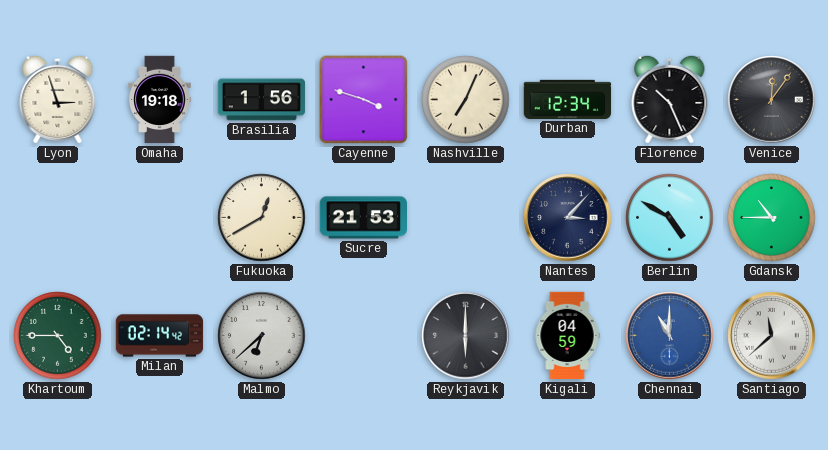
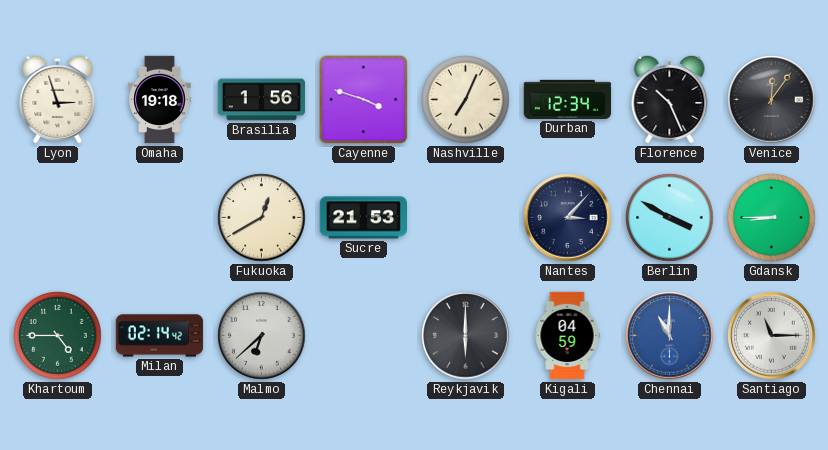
Berlin: 4:50 -> 3:50
Gdansk: 10:45 -> 8:45
Santiago: 11:38 -> 11:15
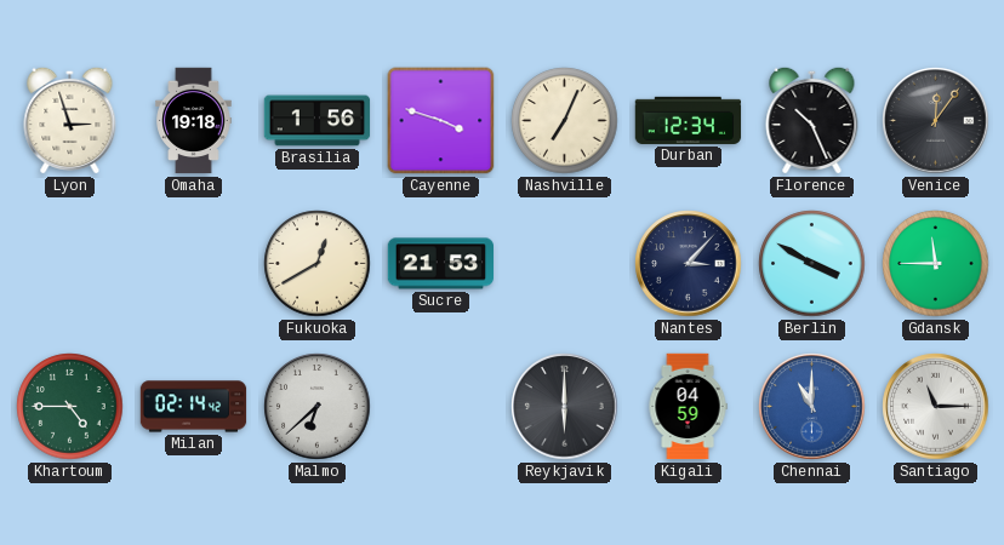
Gdansk: 8:45 -> 11:45
